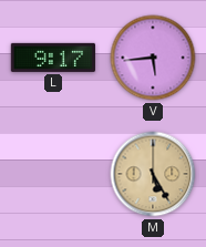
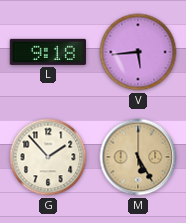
L: 9:17 -> 9:18
G: none -> 1:53
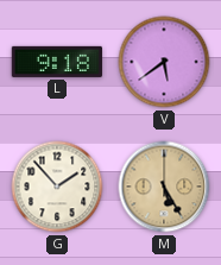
V: 5:44 -> 5:39
